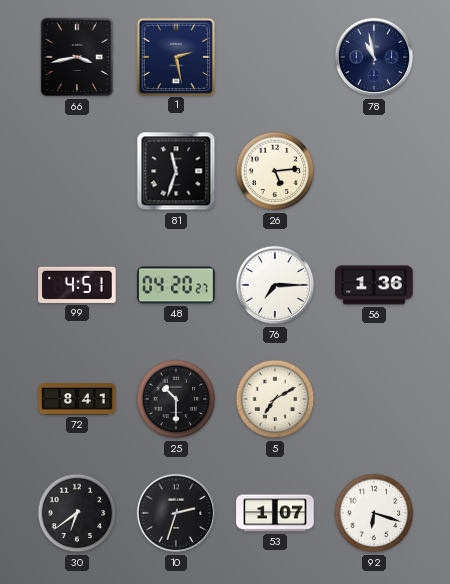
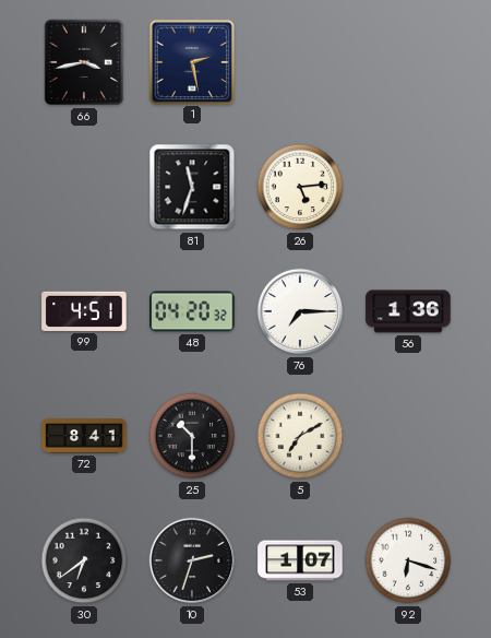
78: 10:58 -> none
48: 04:20:27 -> 04:20:32
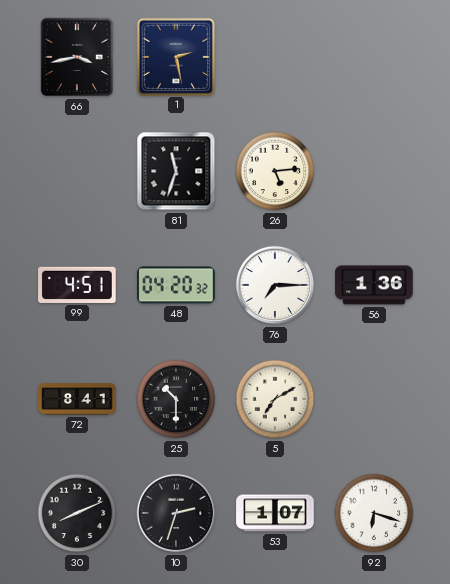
30: 6:39 -> 8:11
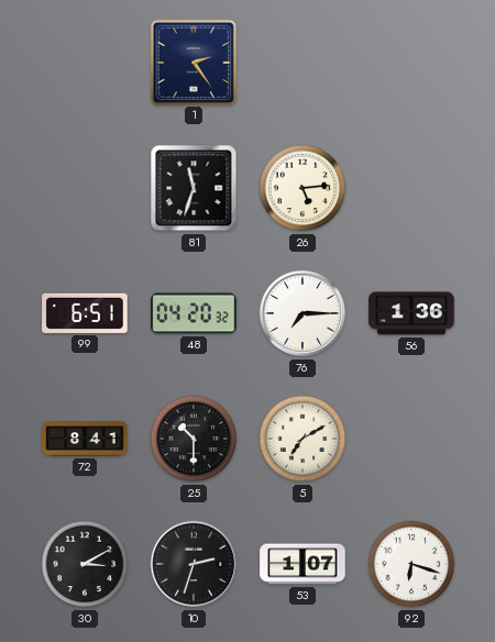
66: 3:43 -> none
1: 2:28 -> 2:24
99: 4:51 -> 6:51
30: 8:11 -> 3:10
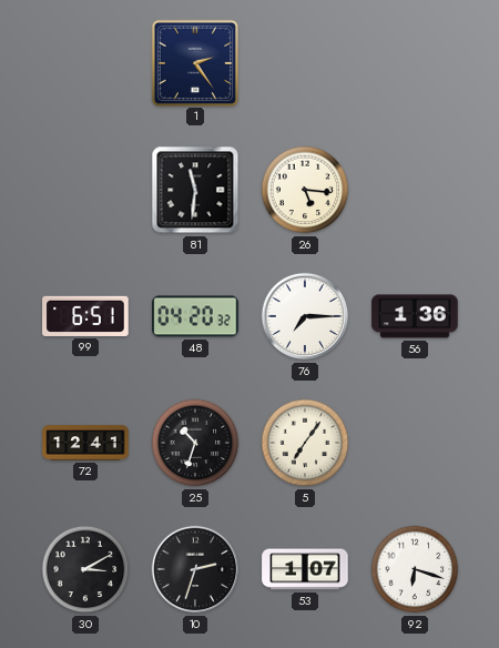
81: 11:33 -> 11:31
26: 5:14 -> 5:16
72: 8:41 -> 12:41
25: 10:30 -> 10:33
5: 7:10 -> 7:06
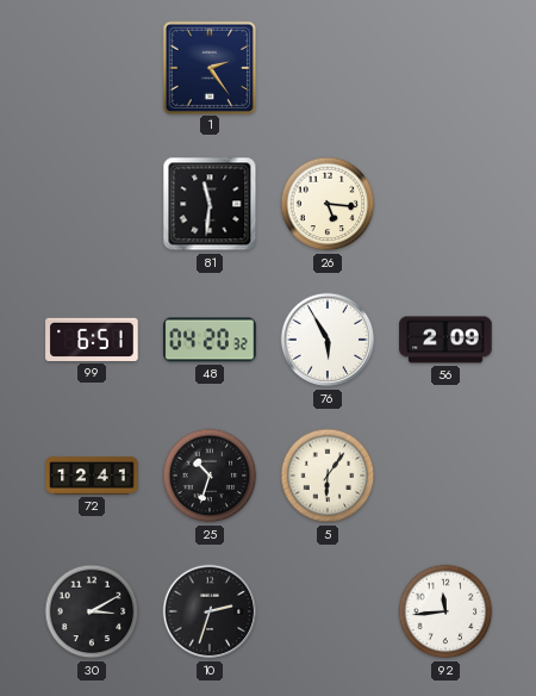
76: 7:15 -> 5:55
56: 1:36 -> 2:09
5: 7:06 -> 6:06
53: 1:07 -> none
92: 6:18 -> 11:44
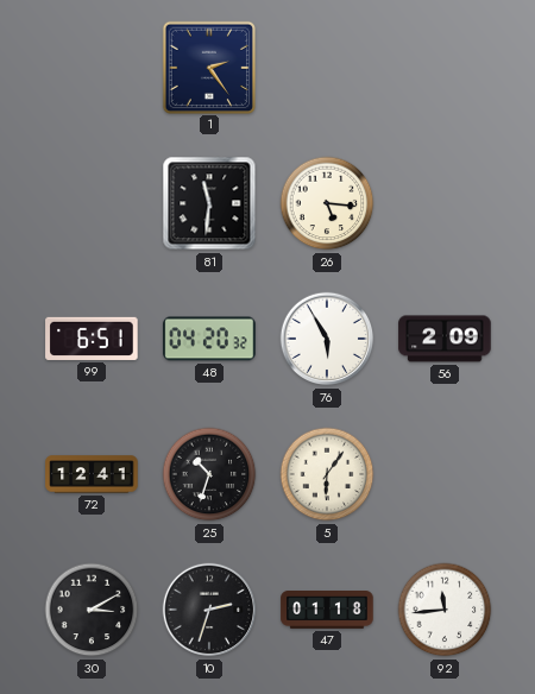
47: none -> 01:18
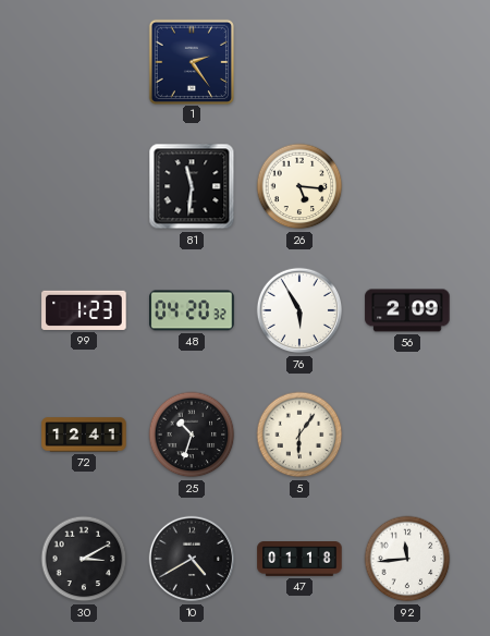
99: 6:51 -> 1:23
10: 2:33 -> 4:40
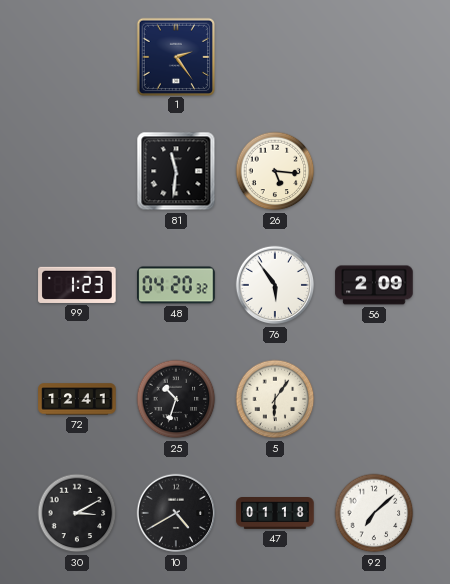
76: 5:55 -> 5:54
92: 11:44 -> 7:08
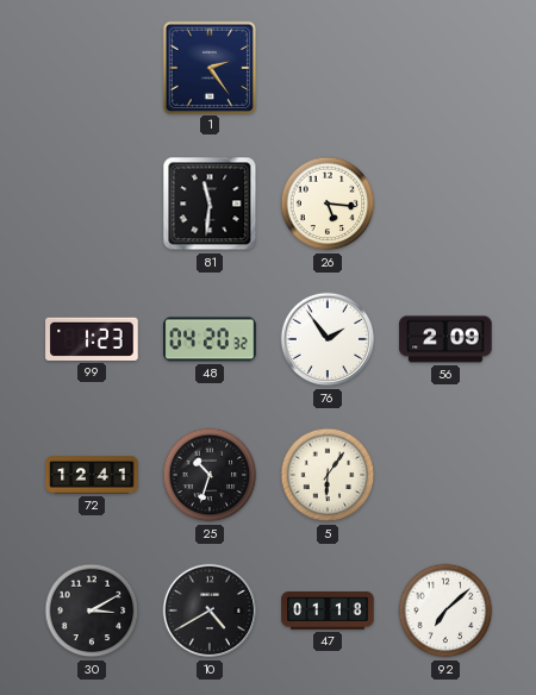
76: 5:54 -> 1:54
